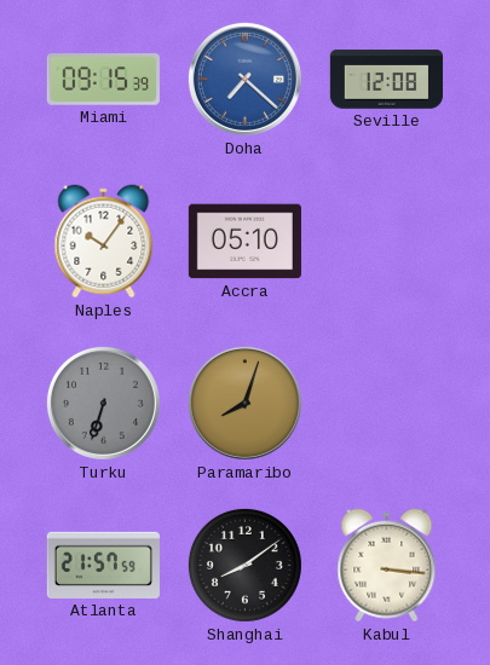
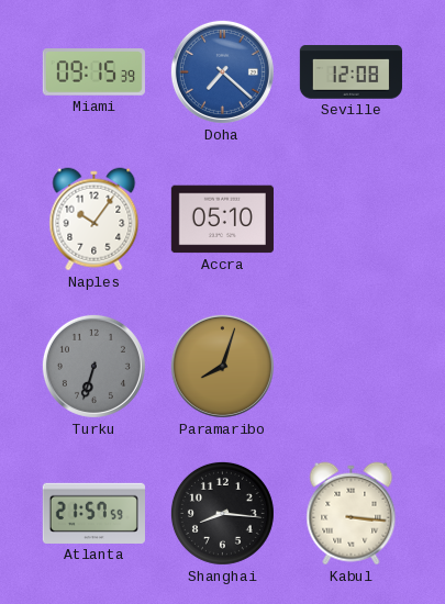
Shanghai: 8:09 -> 8:16
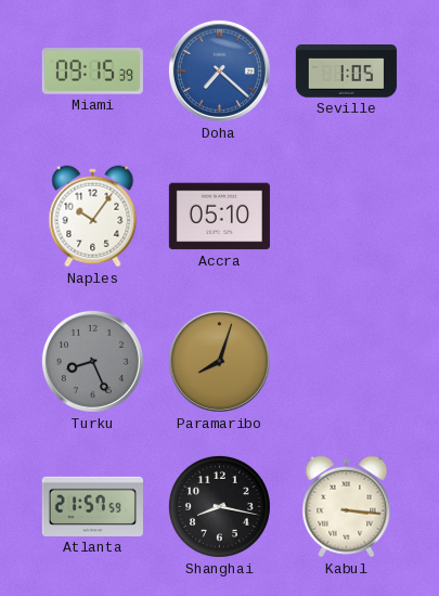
Seville: 12:08 -> 1:05
Turku: 6:33 -> 8:26
Shanghai: 8:16 -> 8:17
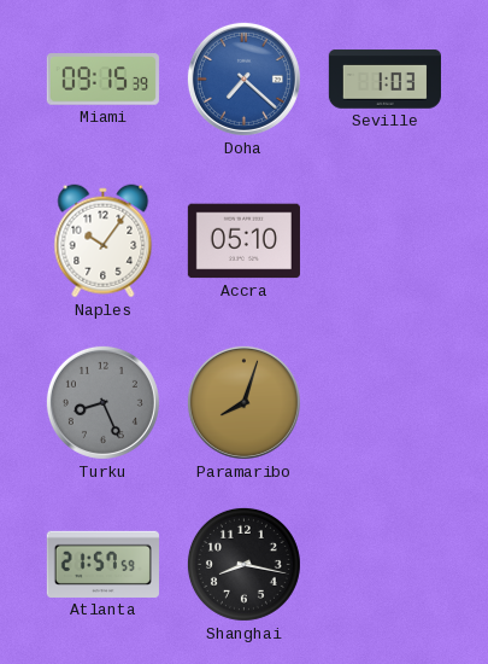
Seville: 1:05 -> 1:03
Kabul: 3:16 -> none
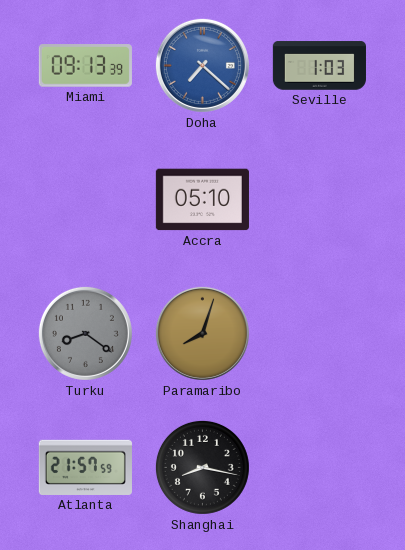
Miami: 09:15 -> 09:13
Naples: 10:06 -> none
Turku: 8:26 -> 8:21
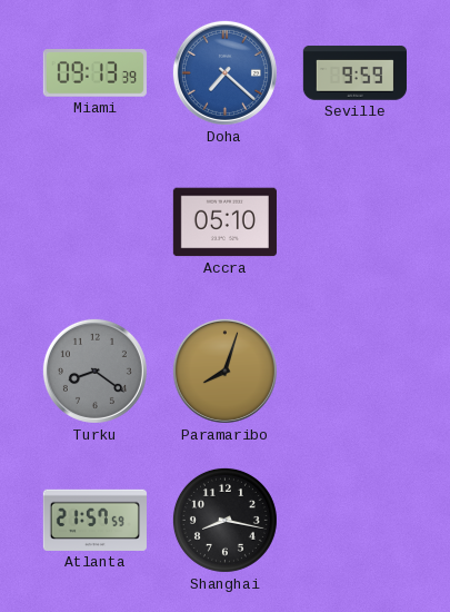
Seville: 1:03 -> 9:59
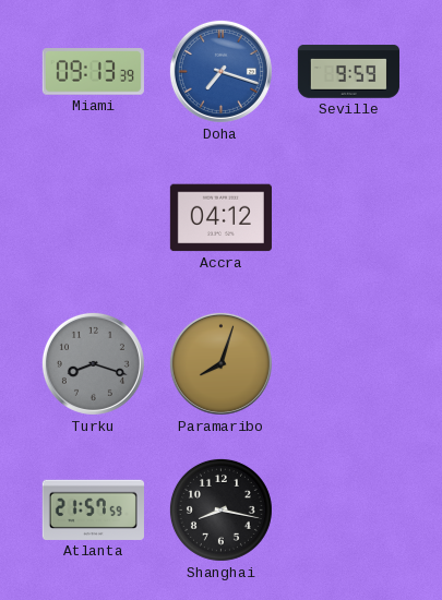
Doha: 7:22 -> 7:18
Accra: 05:10 -> 04:12
Turku: 8:21 -> 8:18
